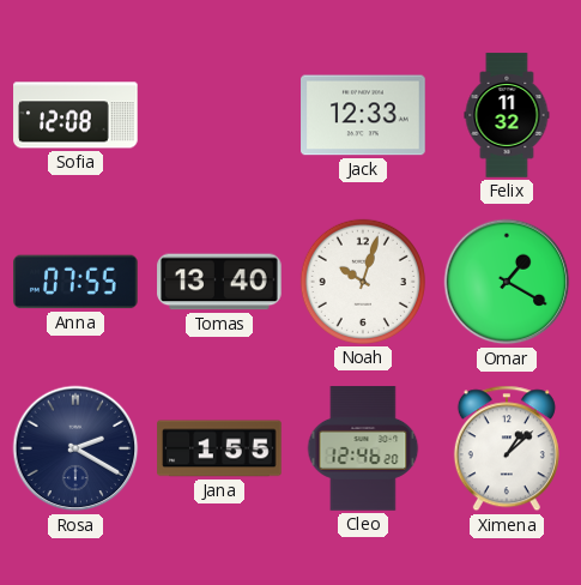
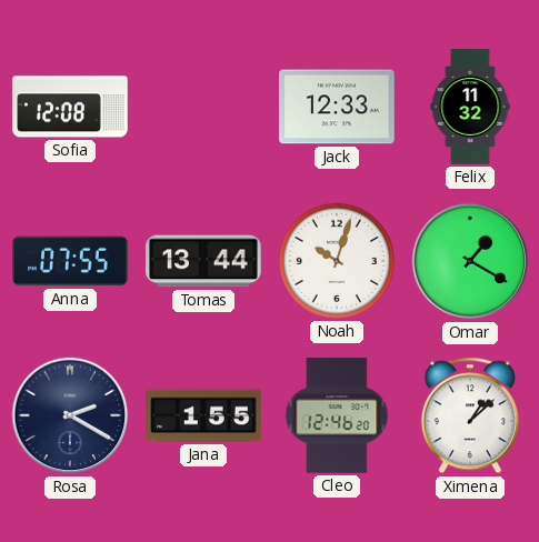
Tomas: 13:40 -> 13:44
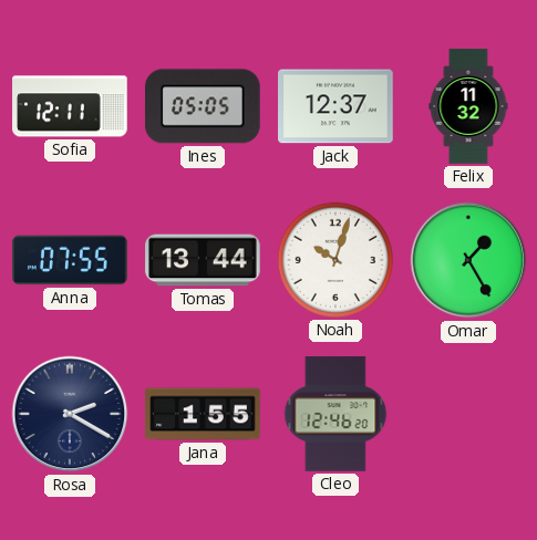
Sofia: 12:08 -> 12:11
Ines: none -> 05:05
Jack: 12:33 -> 12:37
Omar: 1:20 -> 1:25
Ximena: 1:08 -> none
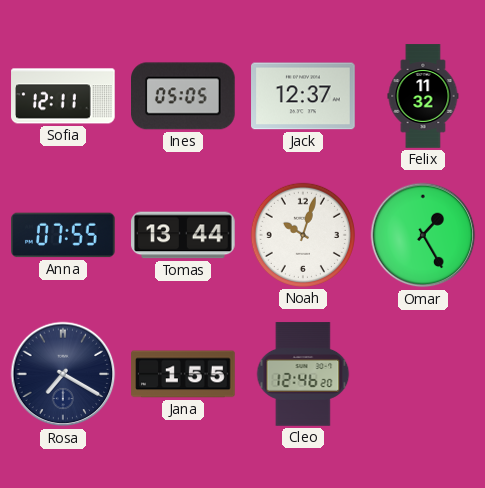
Rosa: 2:20 -> 7:20
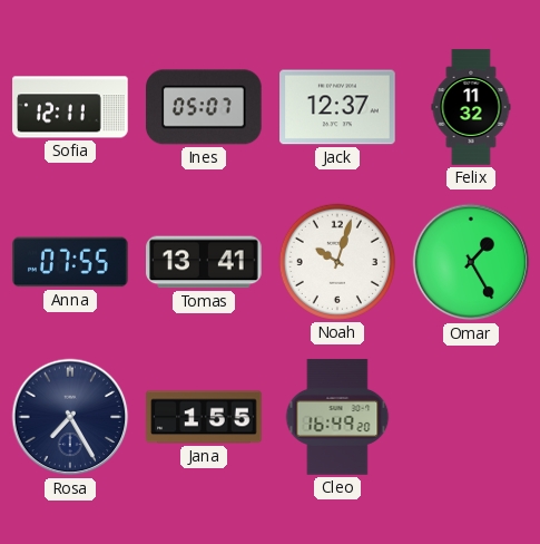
Ines: 05:05 -> 05:07
Tomas: 13:44 -> 13:41
Rosa: 7:20 -> 7:25
Cleo: 12:46 -> 16:49
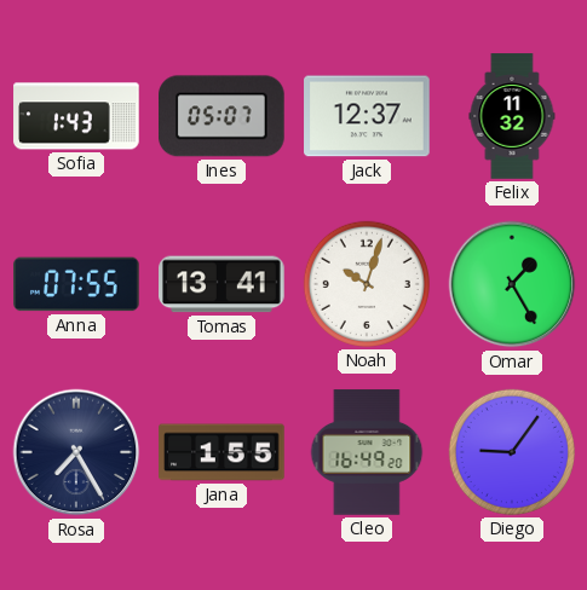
Sofia: 12:11 -> 1:43
Diego: none -> 9:06
